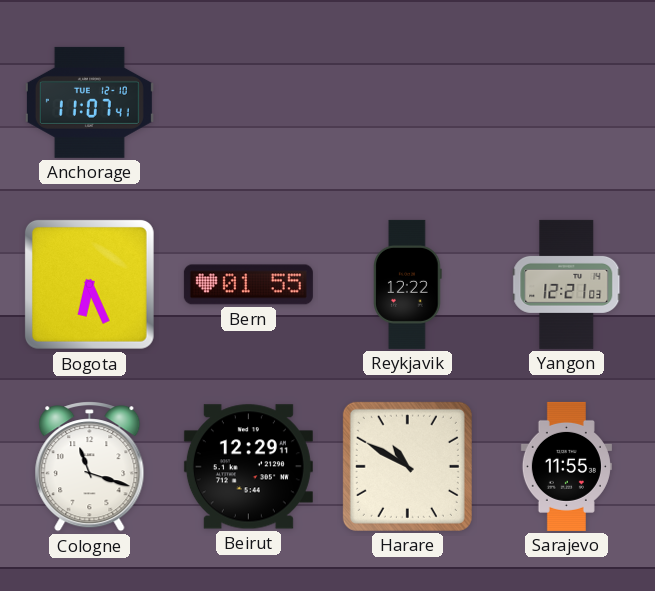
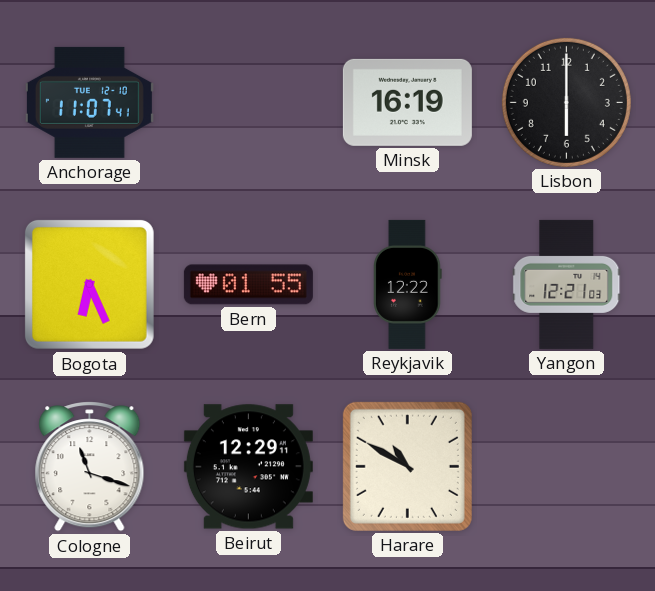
Minsk: none -> 16:19
Lisbon: none -> 6:00
Sarajevo: 11:55 -> none
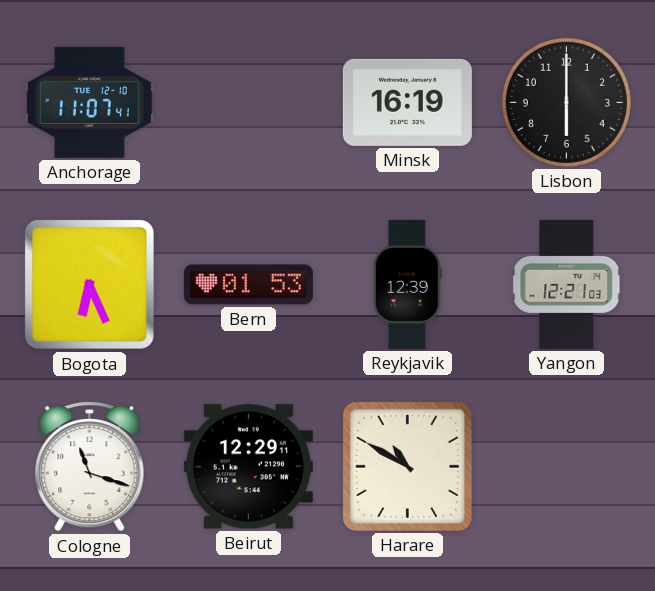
Bern: 01:55 -> 01:53
Reykjavik: 12:22 -> 12:39
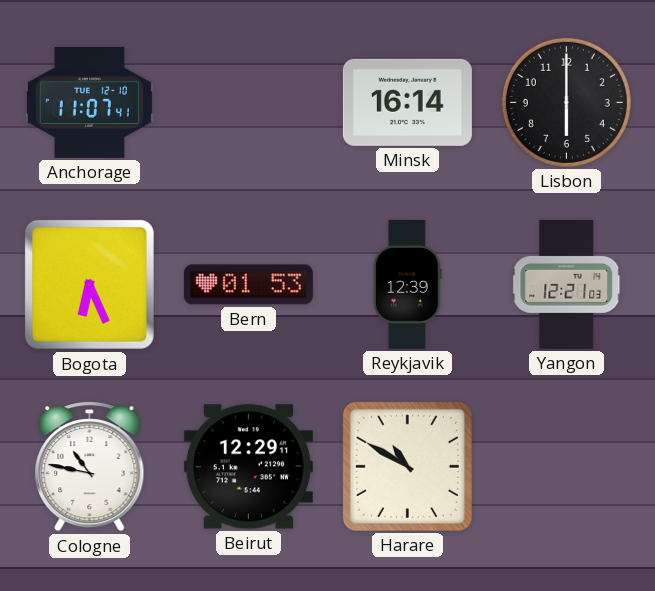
Minsk: 16:19 -> 16:14
Cologne: 11:18 -> 10:47
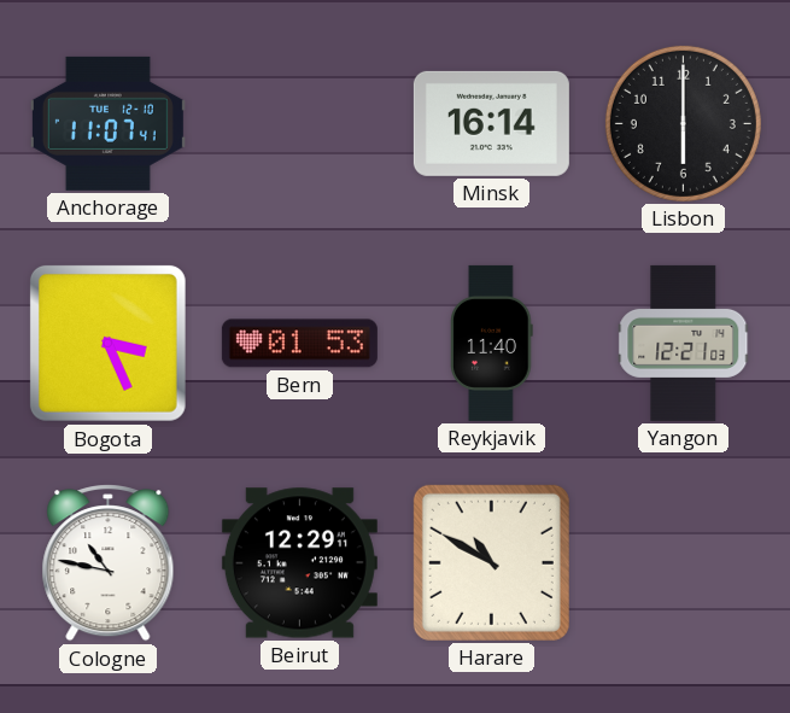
Bogota: 6:26 -> 3:26
Reykjavik: 12:39 -> 11:40
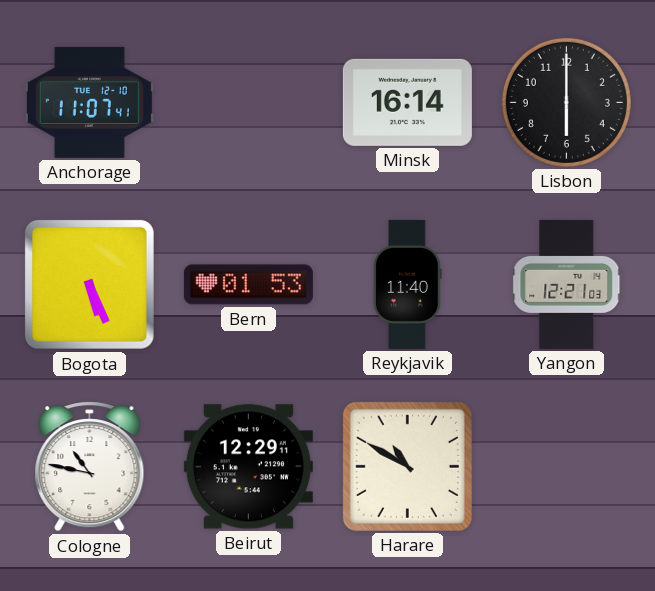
Bogota: 3:26 -> 5:26
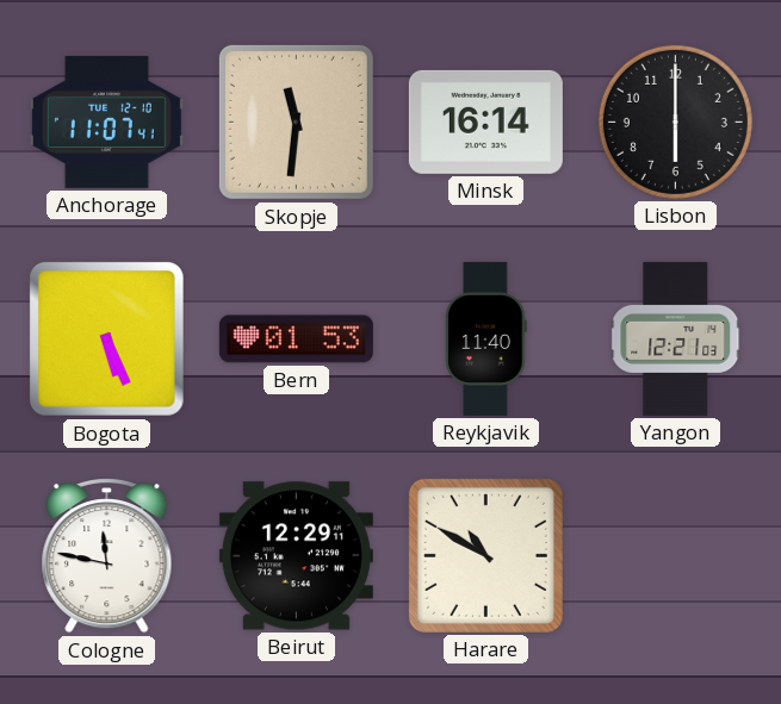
Skopje: none -> 11:31
Cologne: 10:47 -> 11:47
